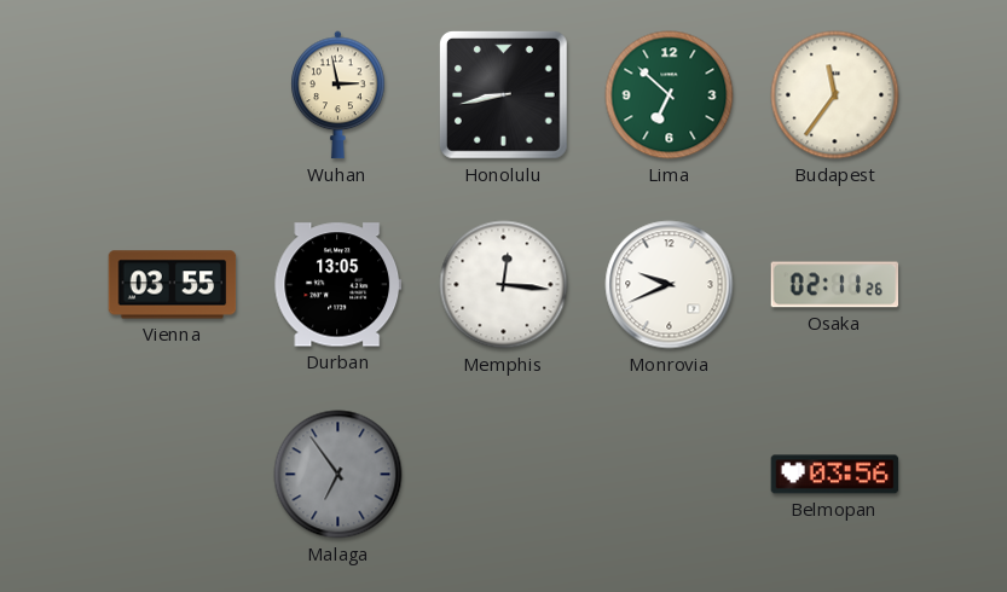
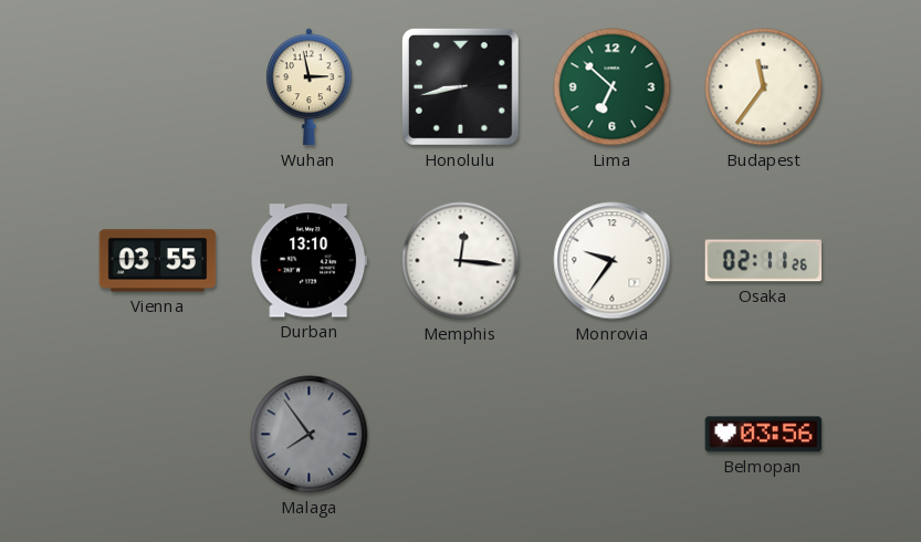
Durban: 13:05 -> 13:10
Monrovia: 9:41 -> 9:36
Malaga: 6:54 -> 7:54
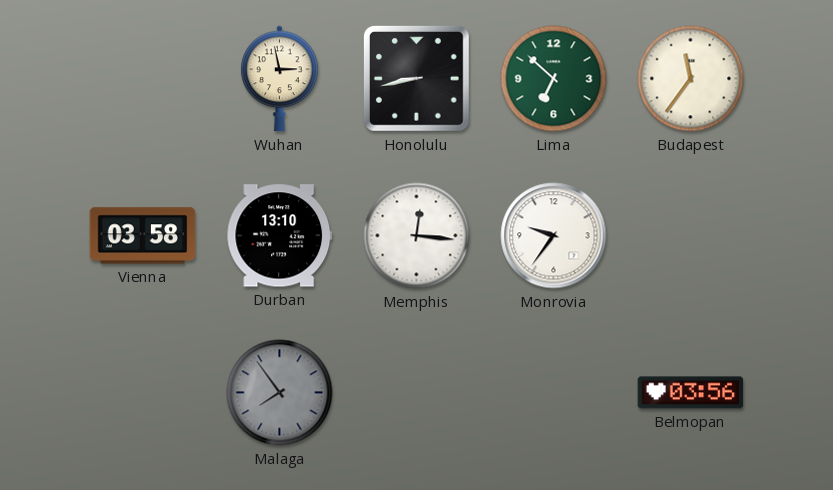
Vienna: 03:55 -> 03:58
Osaka: 02:11 -> none
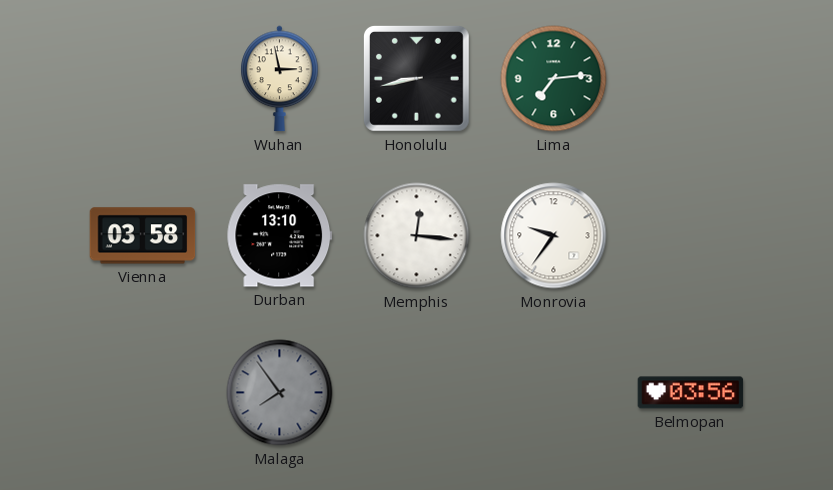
Lima: 6:52 -> 7:14
Budapest: 11:36 -> none
